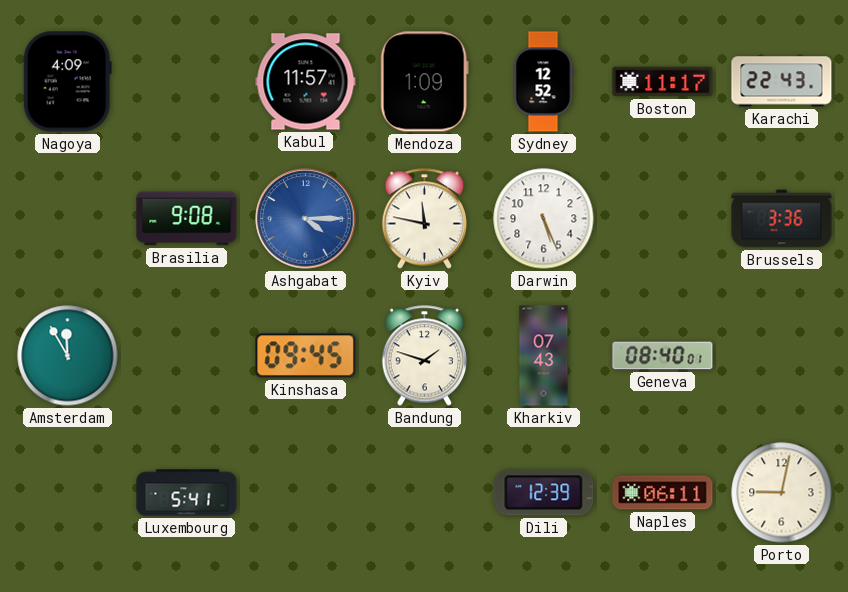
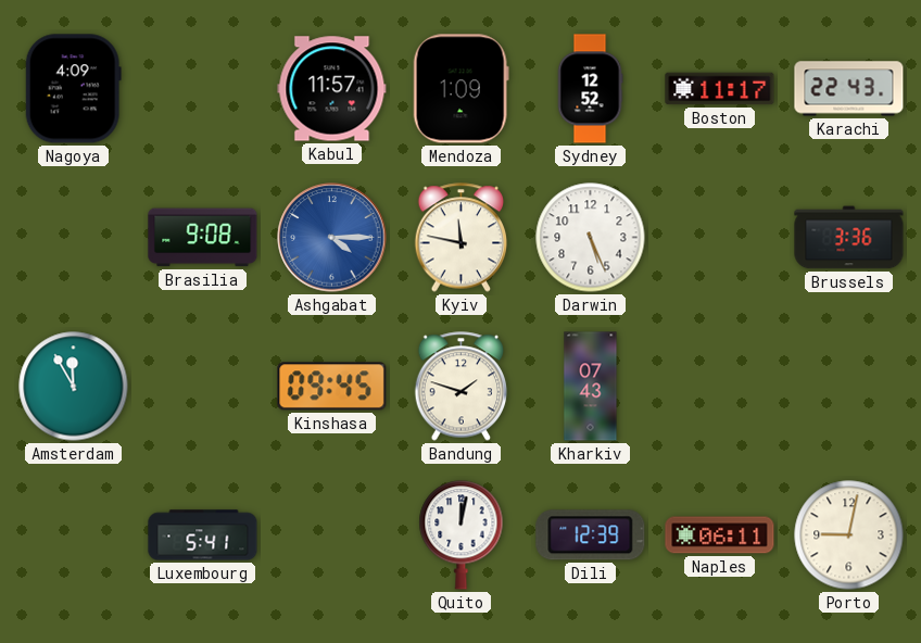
Geneva: 08:40 -> none
Quito: none -> 12:02
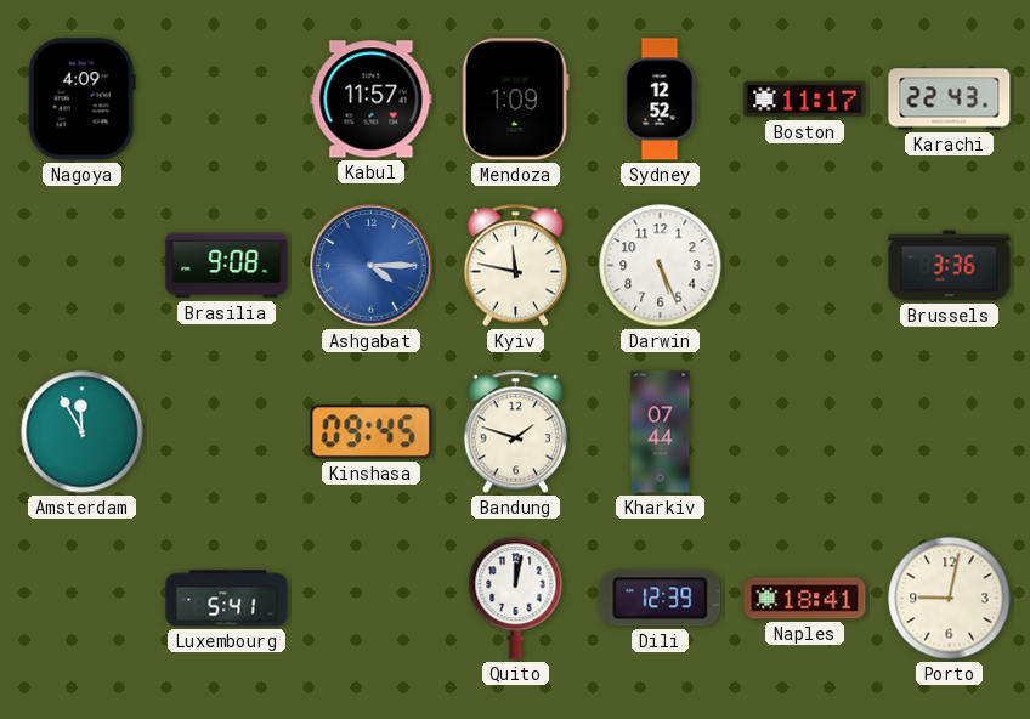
Kharkiv: 07:43 -> 07:44
Naples: 06:11 -> 18:41
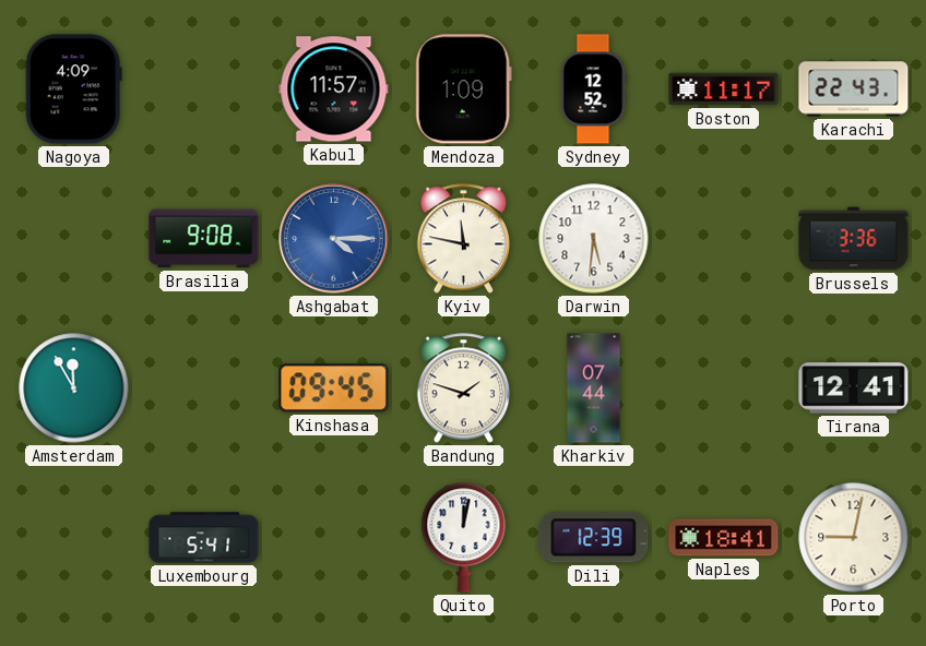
Darwin: 5:26 -> 5:31
Tirana: none -> 12:41
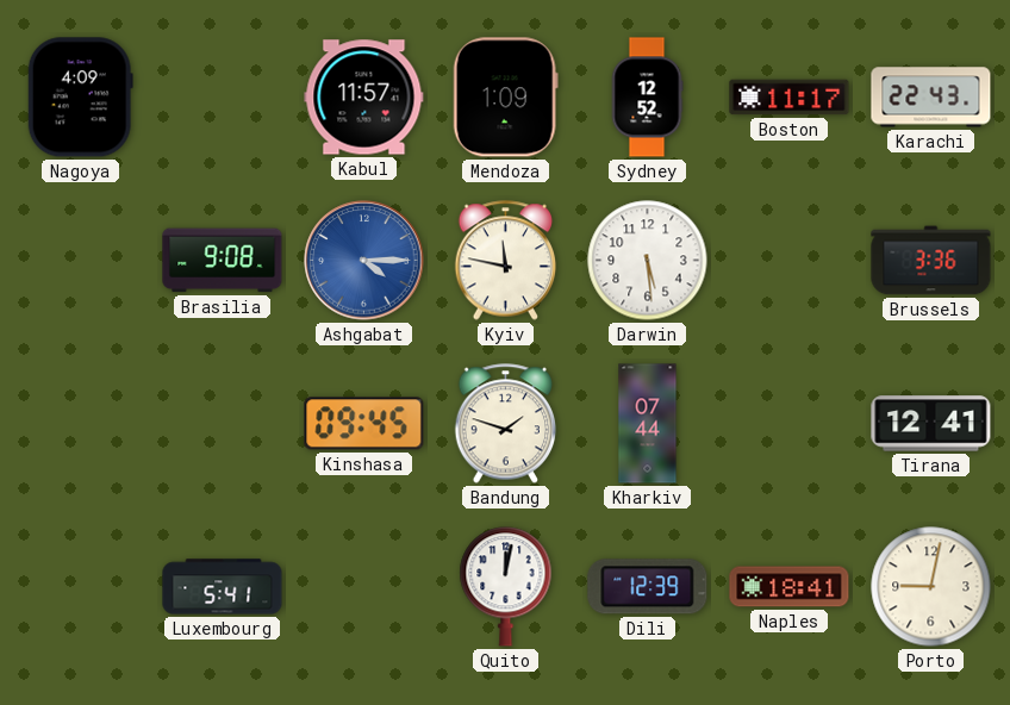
Darwin: 5:31 -> 5:29
Amsterdam: 11:55 -> none
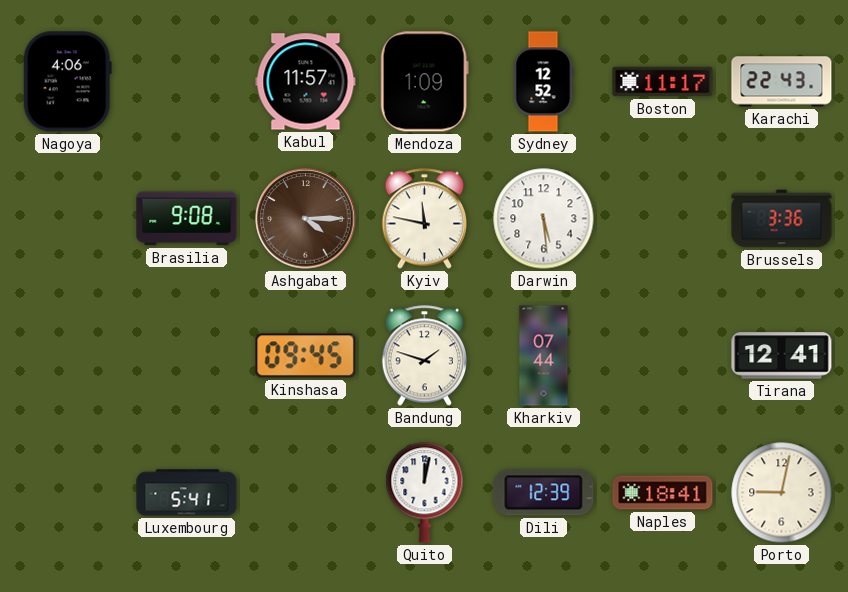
Nagoya: 4:09 -> 4:06
Ashgabat dial: blue -> brown
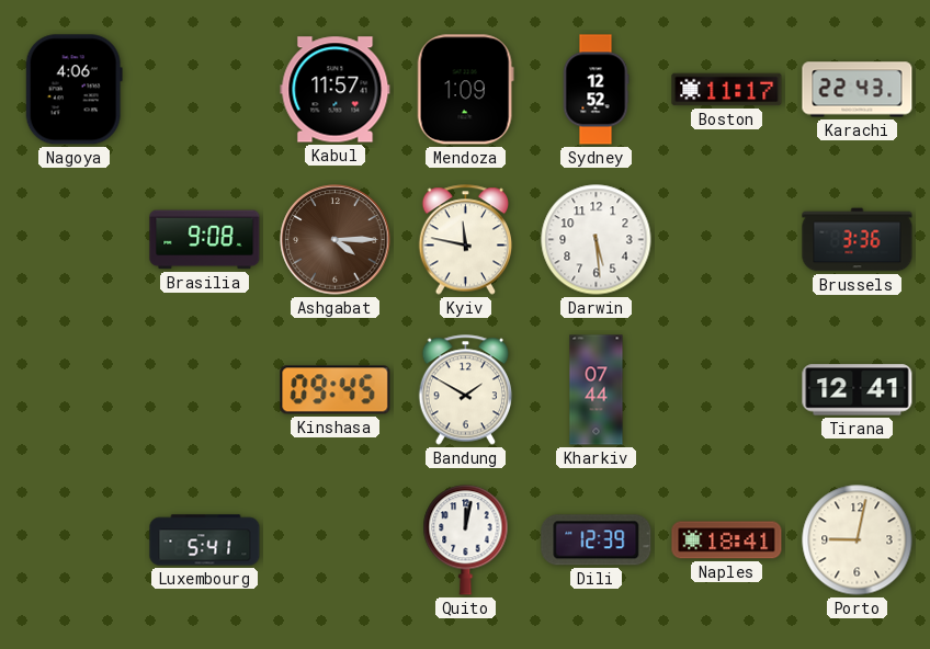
Bandung: 1:48 -> 1:50
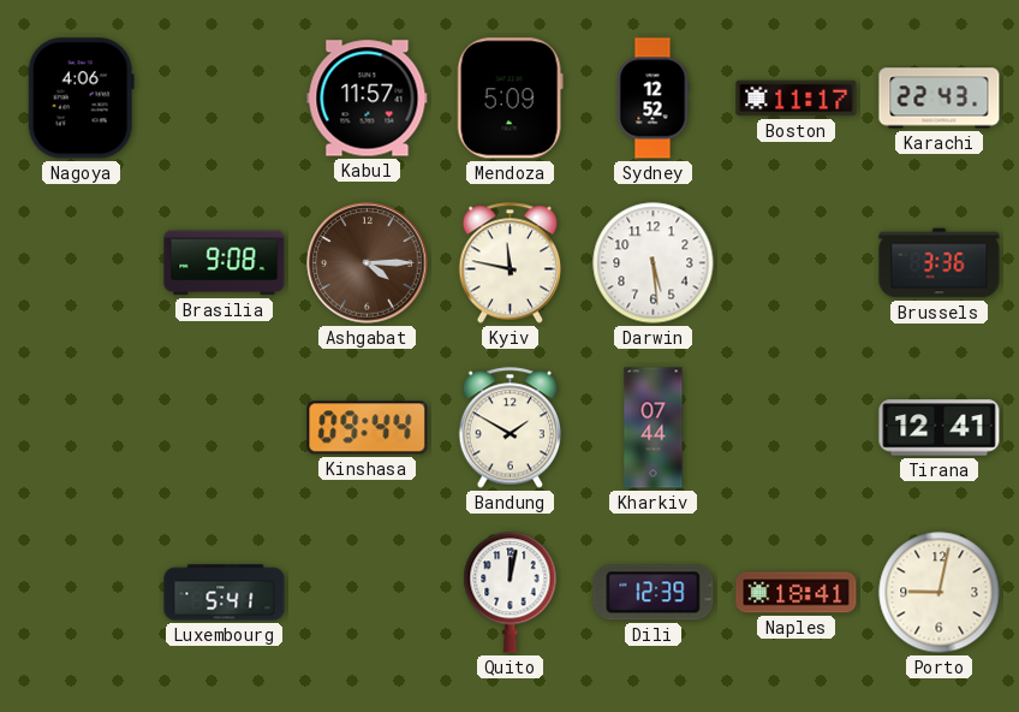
Mendoza: 1:09 -> 5:09
Kinshasa: 09:45 -> 09:44
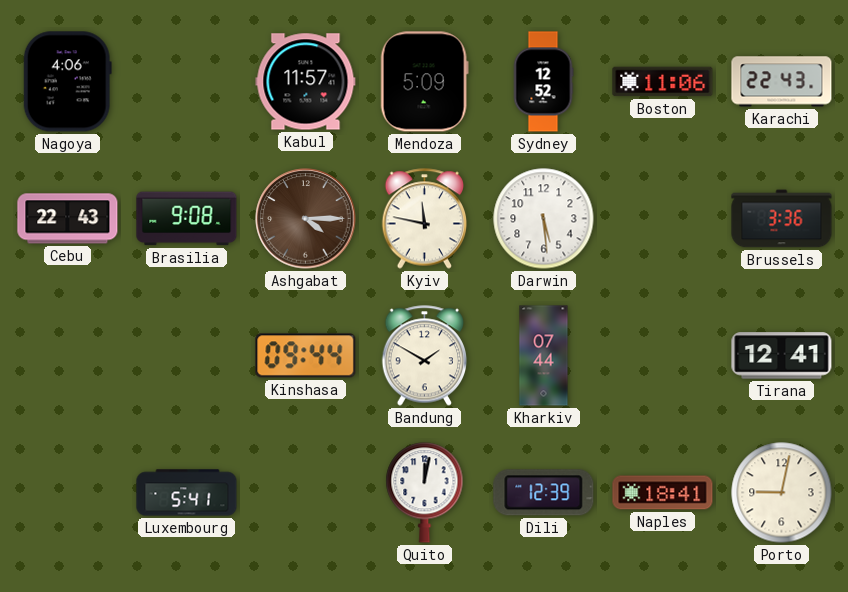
Boston: 11:17 -> 11:06
Cebu: none -> 22:43
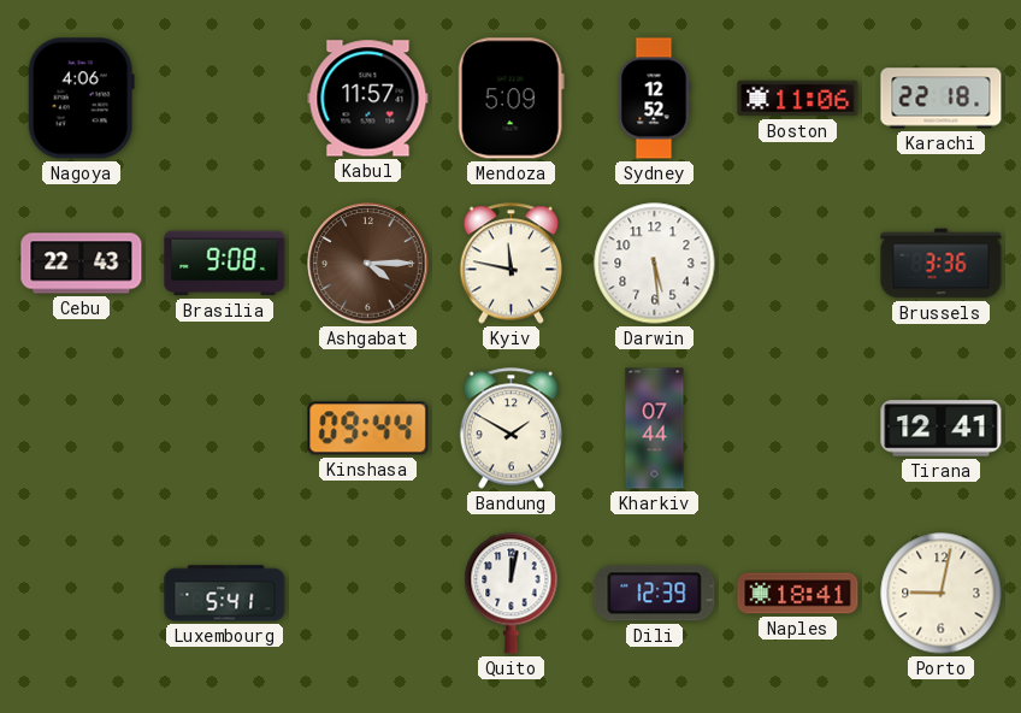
Karachi: 22:43 -> 22:18
